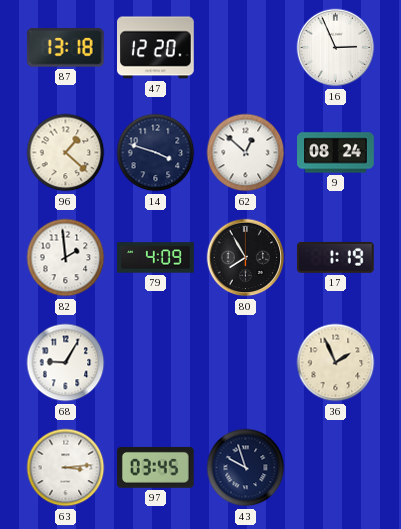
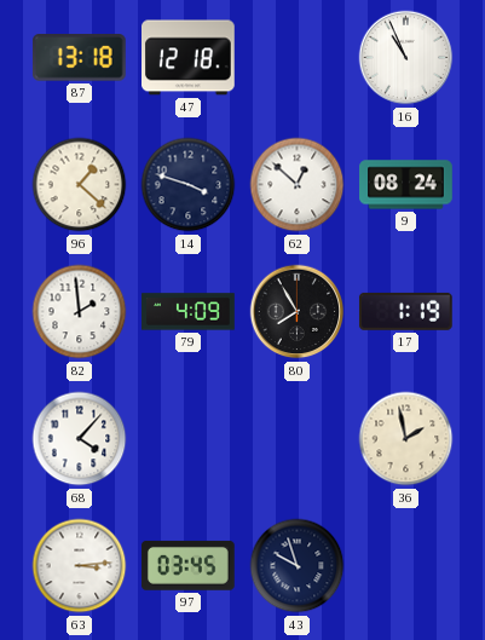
47: 12:20 -> 12:18
16: 2:56 -> 10:56
68: 9:05 -> 4:07
36: 1:56 -> 1:58
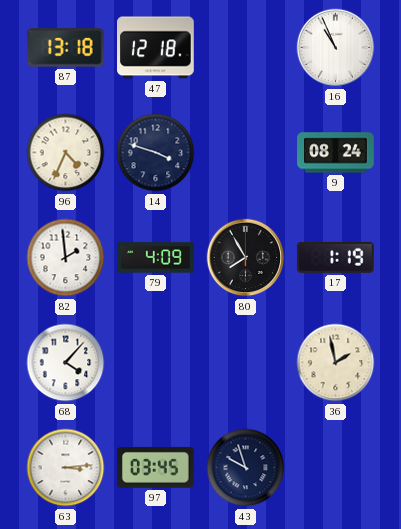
96: 1:22 -> 4:34
62: 12:52 -> none
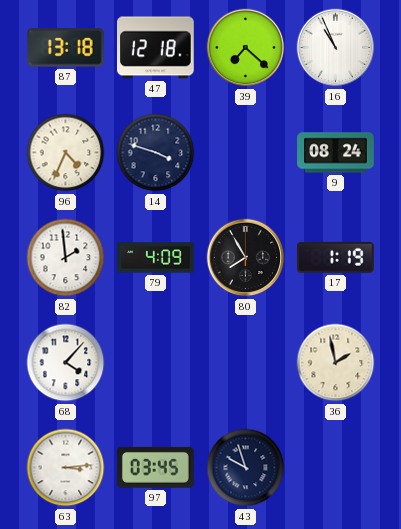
39: none -> 7:22
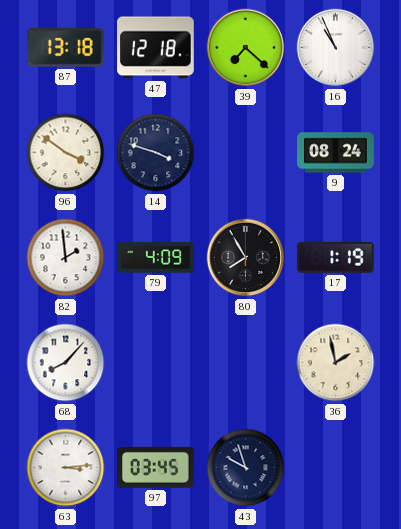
96: 4:34 -> 3:51
68: 4:07 -> 8:07
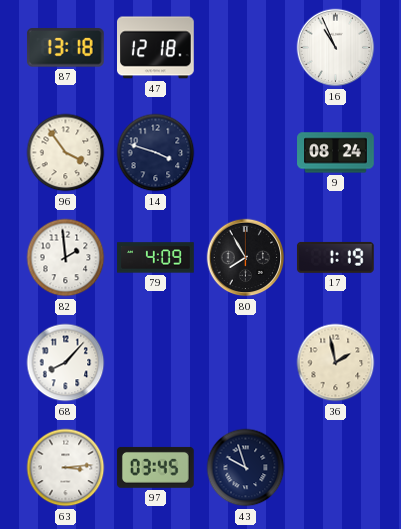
39: 7:22 -> none
96: 3:51 -> 3:54
